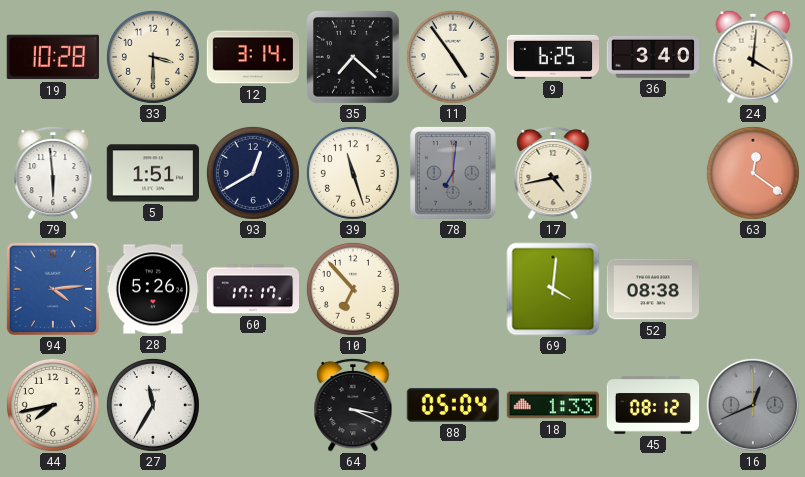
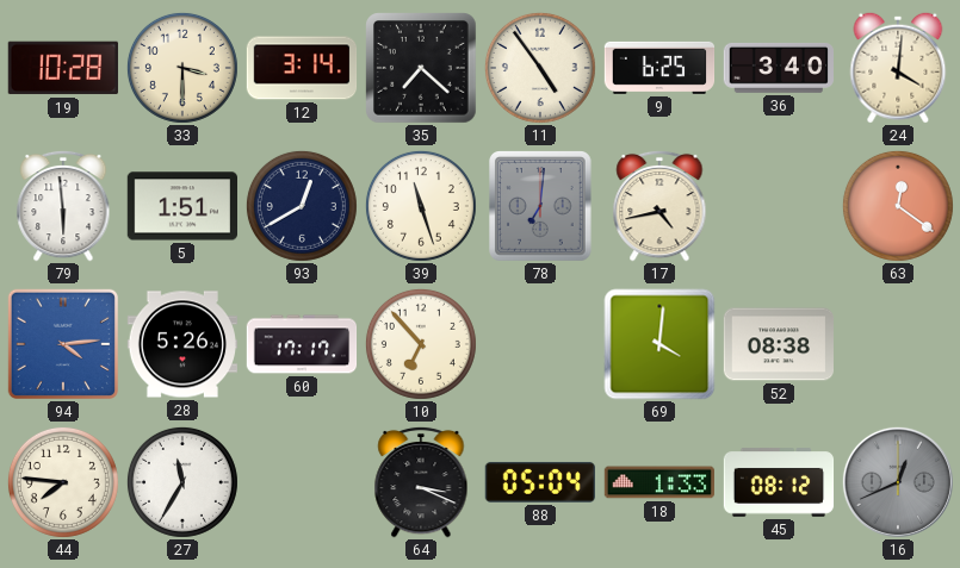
44: 7:43 -> 7:46
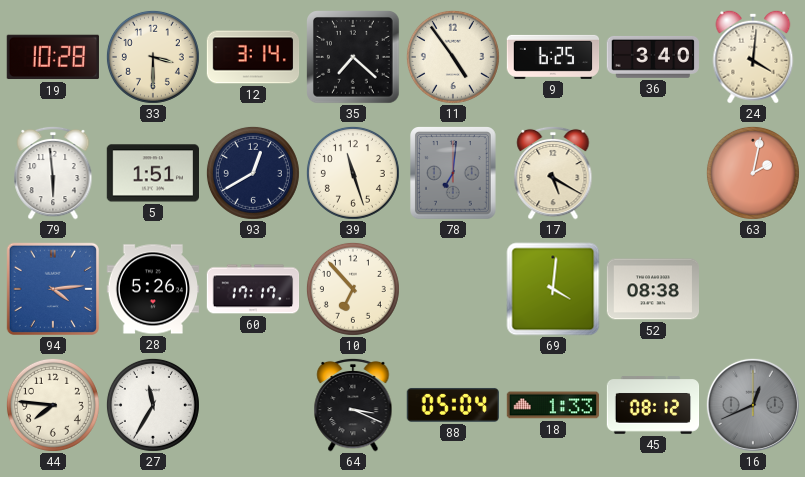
17: 4:43 -> 5:20
63: 12:21 -> 2:02
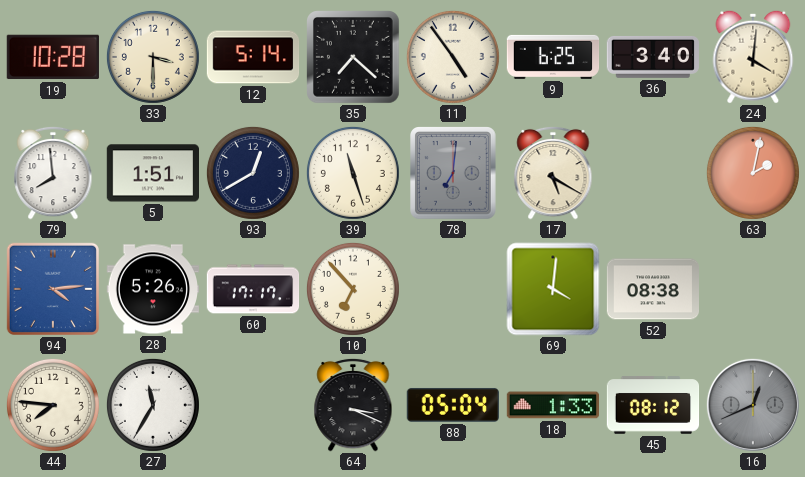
12: 3:14 -> 5:14
79: 5:59 -> 7:59
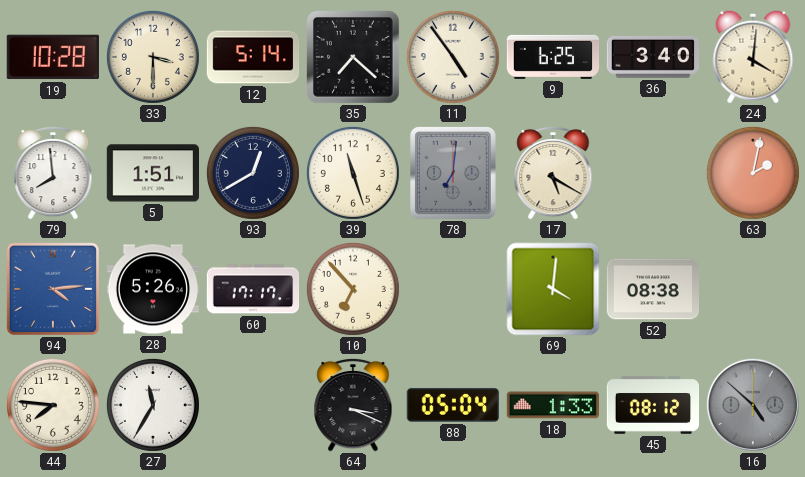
16: 12:41 -> 4:52
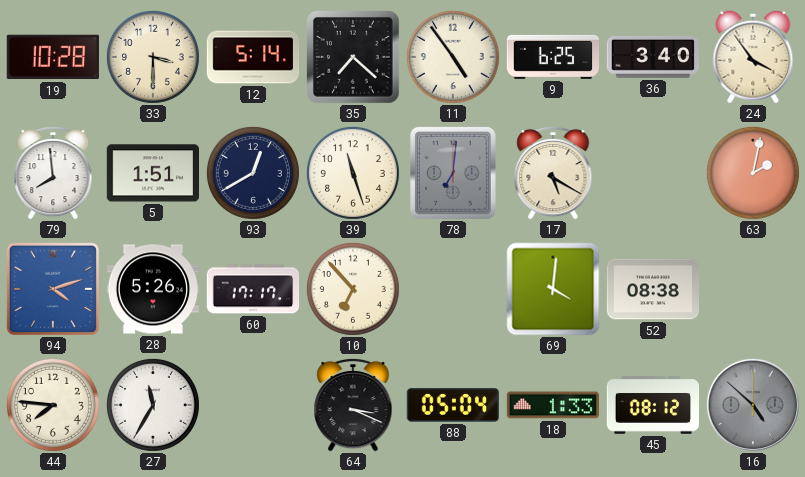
24: 4:01 -> 3:54
94: 4:14 -> 4:12
